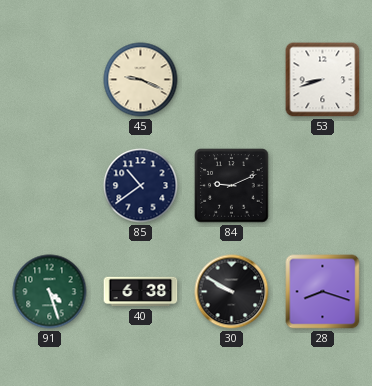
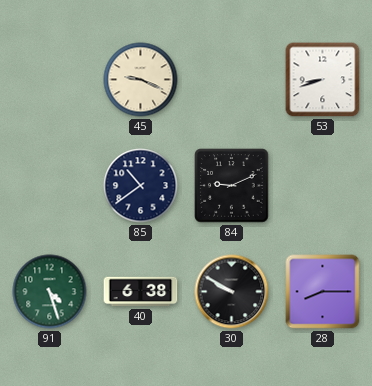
28: 8:18 -> 8:15
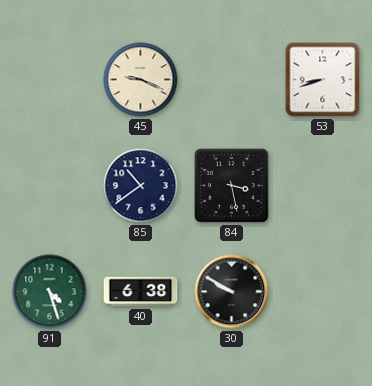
84: 9:11 -> 3:28
28: 8:15 -> none
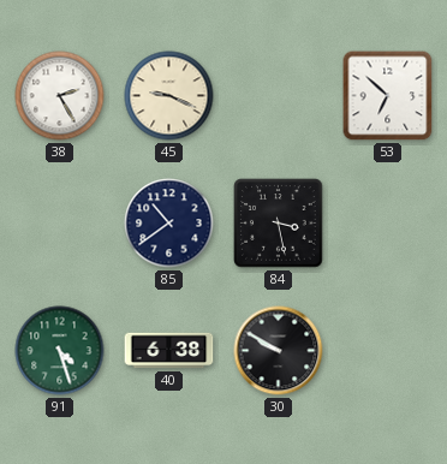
38: none -> 2:25
53: 8:42 -> 6:52
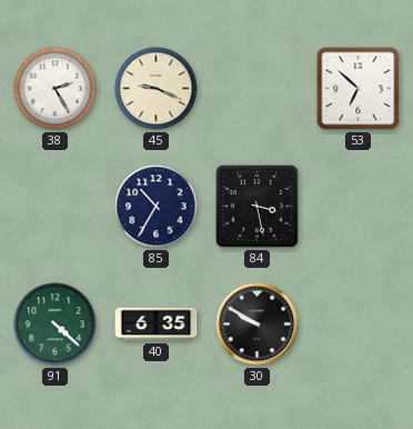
85: 10:39 -> 10:35
91: 4:27 -> 4:22
40: 6:38 -> 6:35
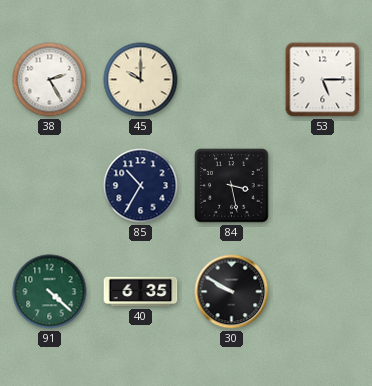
45: 9:19 -> 10:00
53: 6:52 -> 5:15
